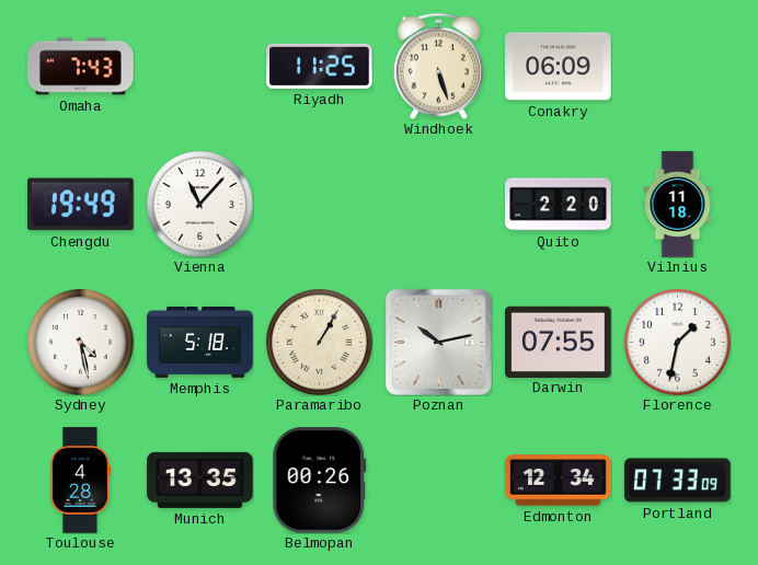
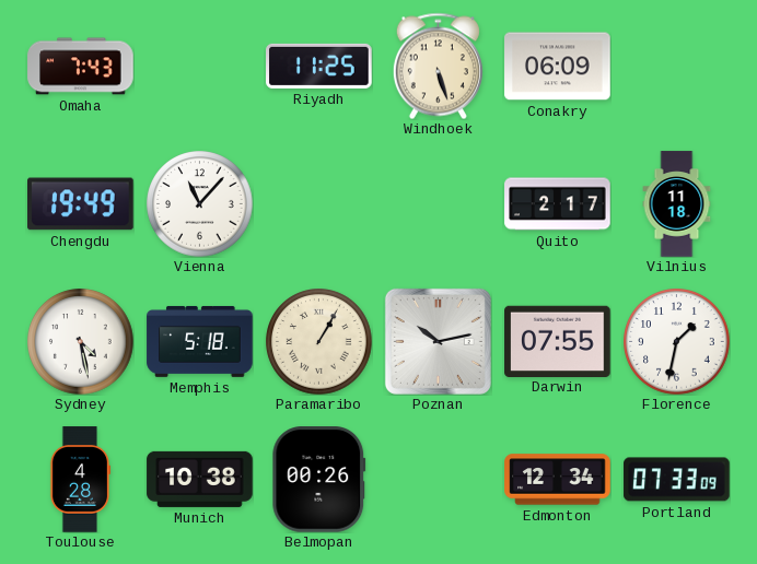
Quito: 2:20 -> 2:17
Munich: 13:35 -> 10:38
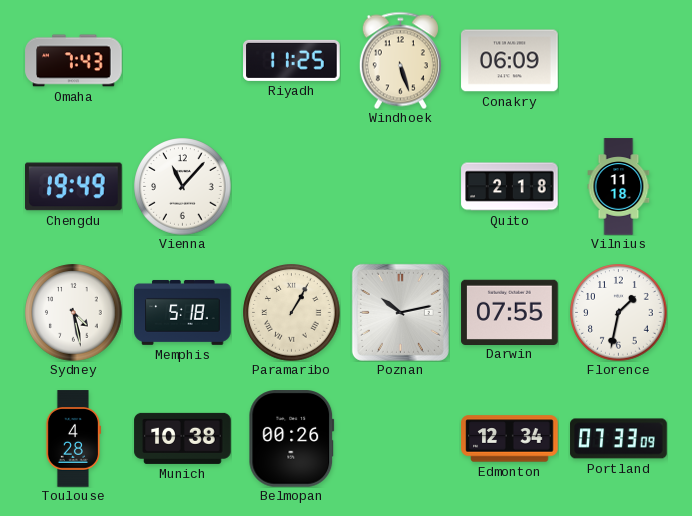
Quito: 2:17 -> 2:18
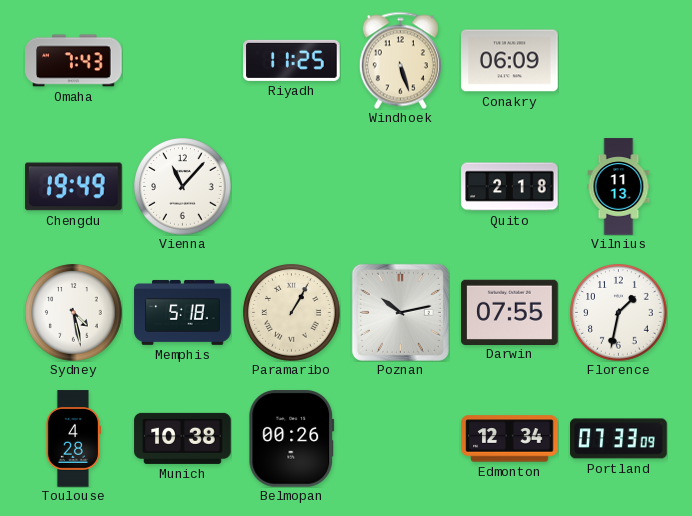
Vilnius: 11:18 -> 11:13
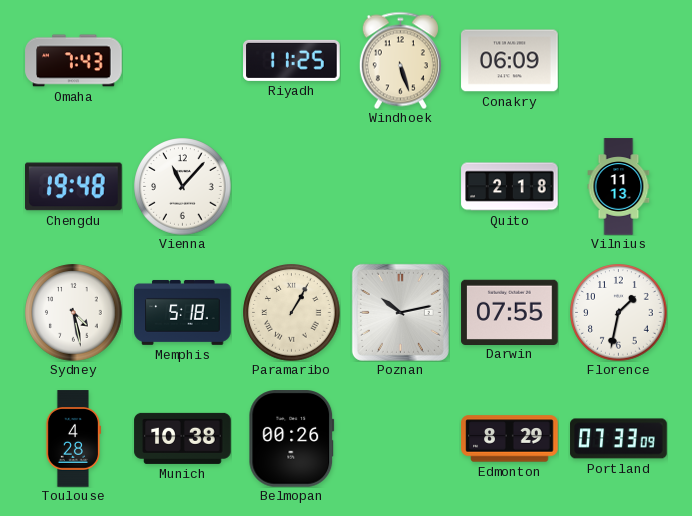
Chengdu: 19:49 -> 19:48
Edmonton: 12:34 -> 8:29
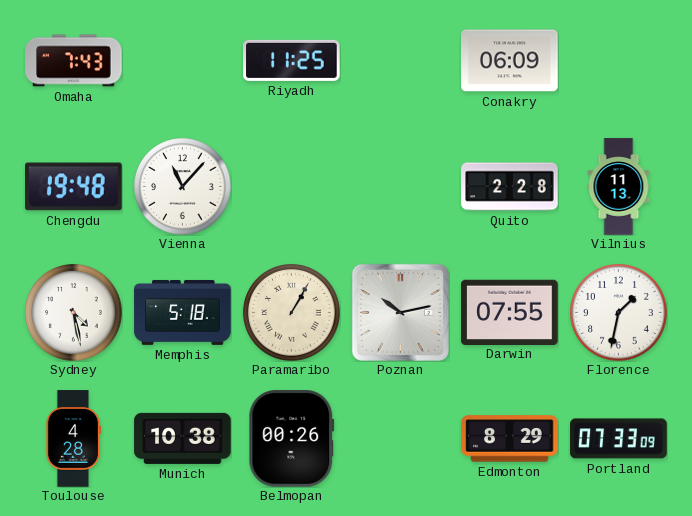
Windhoek: 5:27 -> none
Quito: 2:18 -> 2:28
